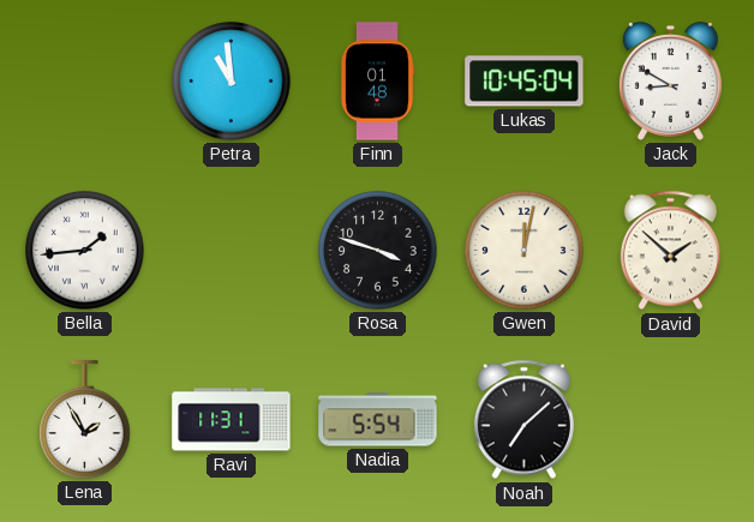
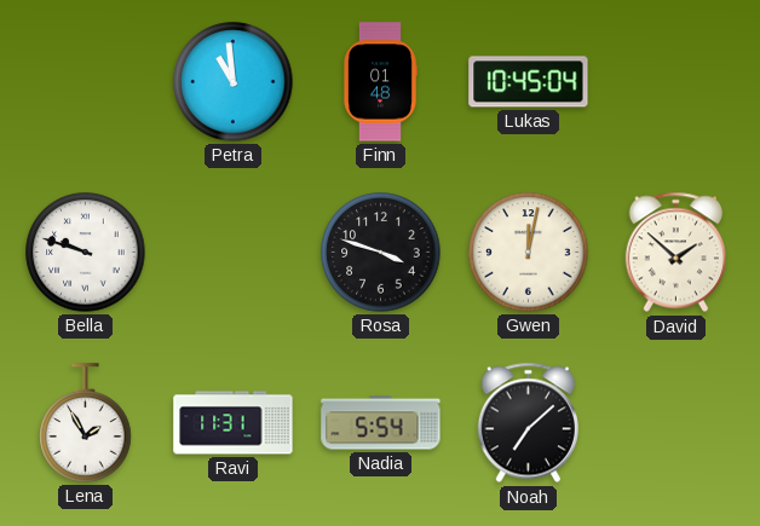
Jack: 8:50 -> none
Bella: 1:44 -> 9:48
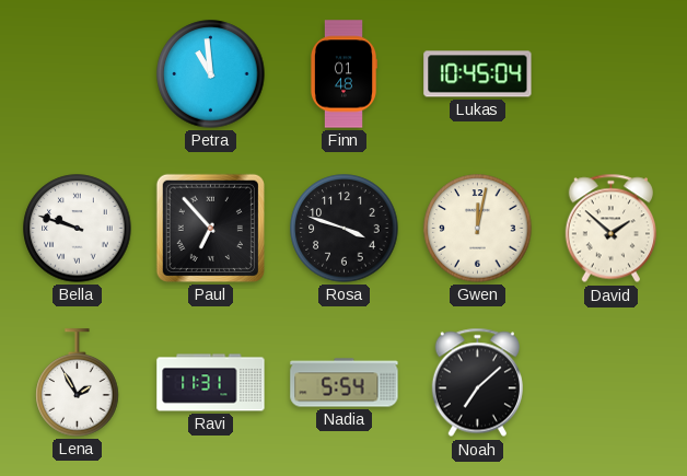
Paul: none -> 6:53
